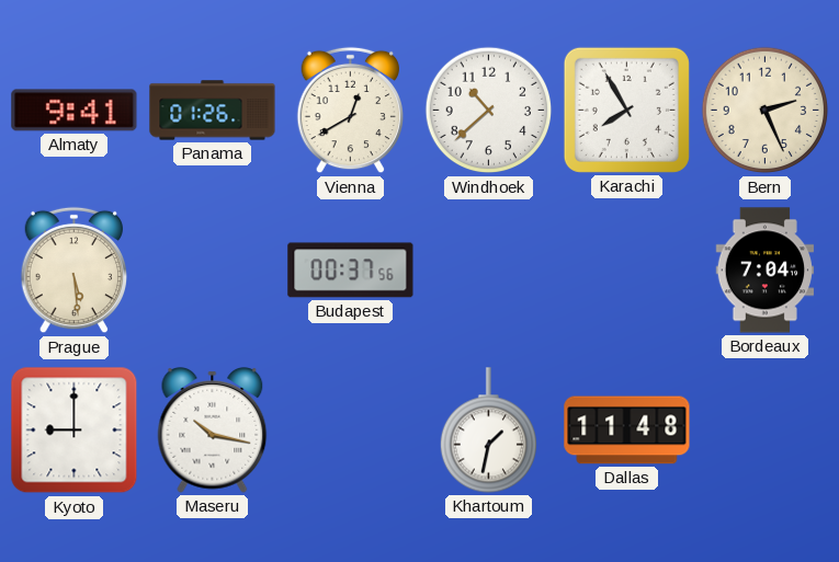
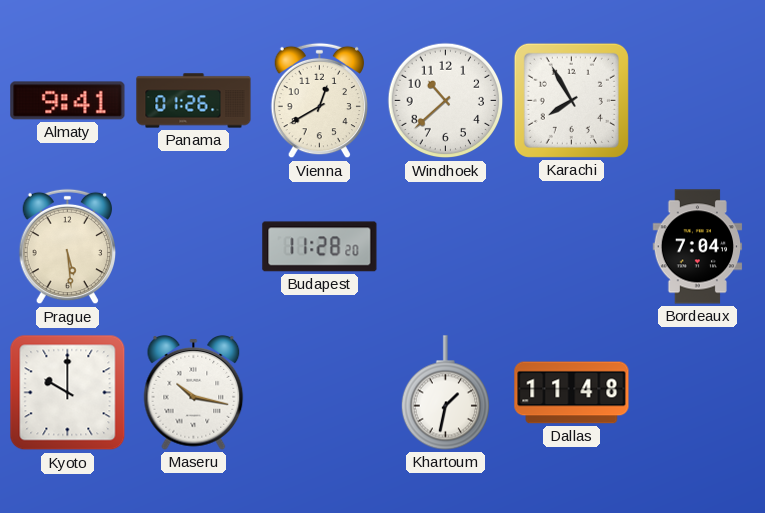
Bern: 2:26 -> none
Budapest: 00:37 -> 11:28
Kyoto: 9:00 -> 10:00
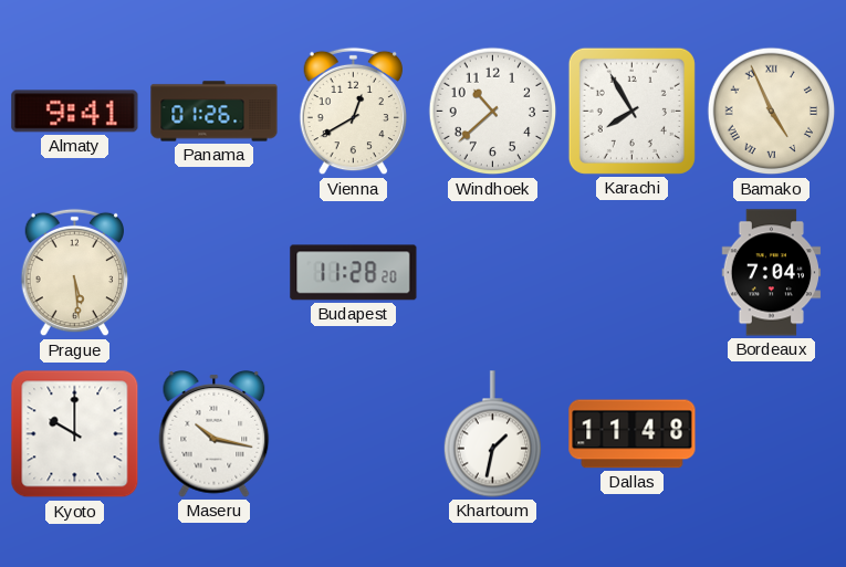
Bamako: none -> 4:56
